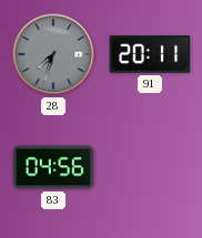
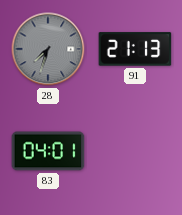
91: 20:11 -> 21:13
83: 04:56 -> 04:01
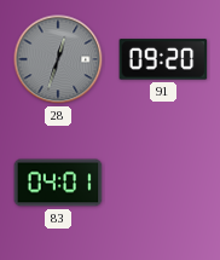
28: 7:33 -> 12:33
91: 21:13 -> 09:20
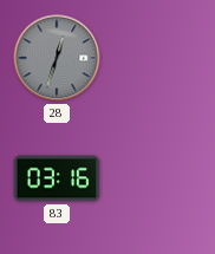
91: 09:20 -> none
83: 04:01 -> 03:16
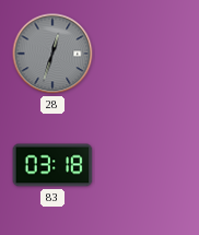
83: 03:16 -> 03:18
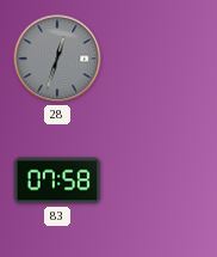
83: 03:18 -> 07:58
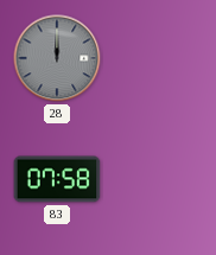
28: 12:33 -> 12:00
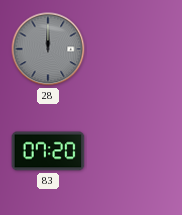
83: 07:58 -> 07:20
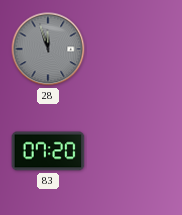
28: 12:00 -> 11:57
